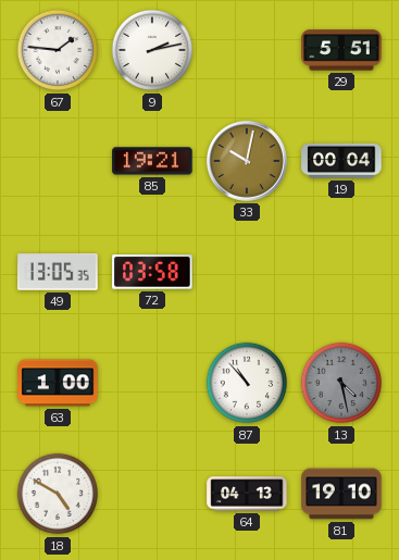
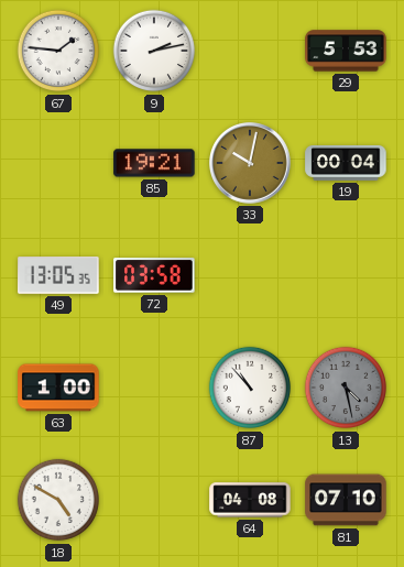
29: 5:51 -> 5:53
64: 04:13 -> 04:08
81: 19:10 -> 07:10
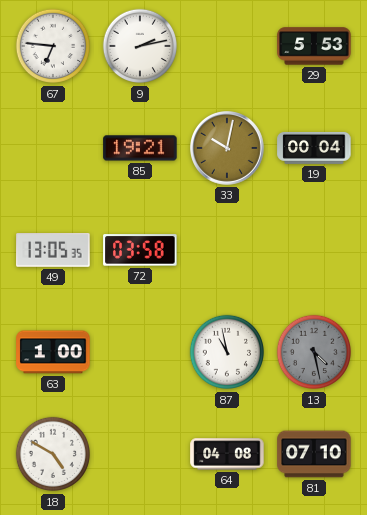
67: 1:46 -> 6:46
87: 10:53 -> 10:58
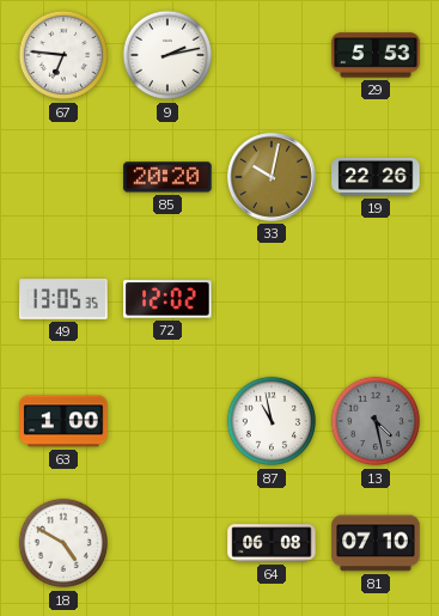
85: 19:21 -> 20:20
19: 00:04 -> 22:26
72: 03:58 -> 12:02
64: 04:08 -> 06:08
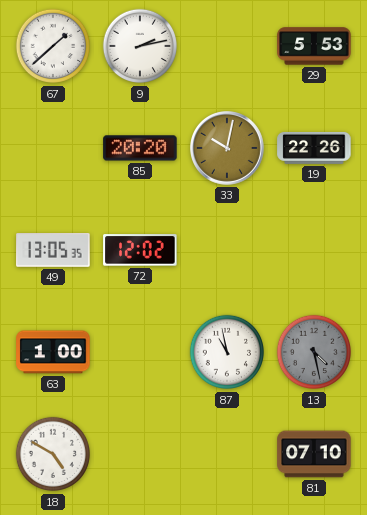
67: 6:46 -> 1:38
64: 06:08 -> none
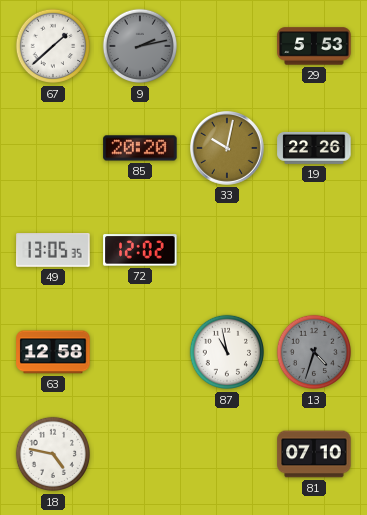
9 dial: white -> grey
63: 1:00 -> 12:58
13: 4:28 -> 4:33
18: 4:50 -> 4:47
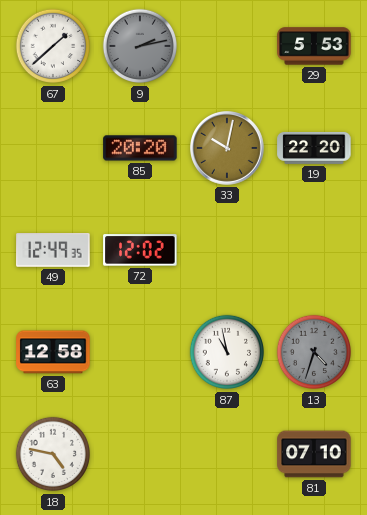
19: 22:26 -> 22:20
49: 13:05 -> 12:49
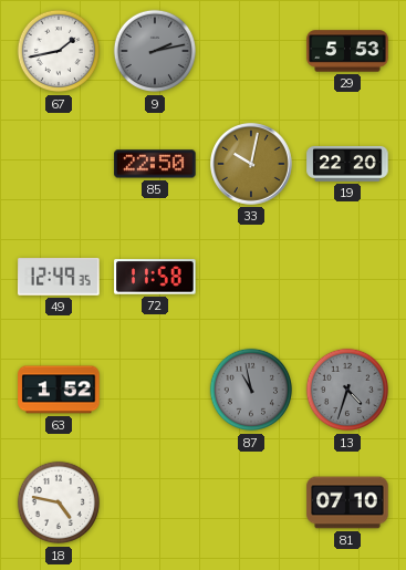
67: 1:38 -> 1:43
85: 20:20 -> 22:50
72: 12:02 -> 11:58
63: 12:58 -> 1:52
87 dial: white -> grey
